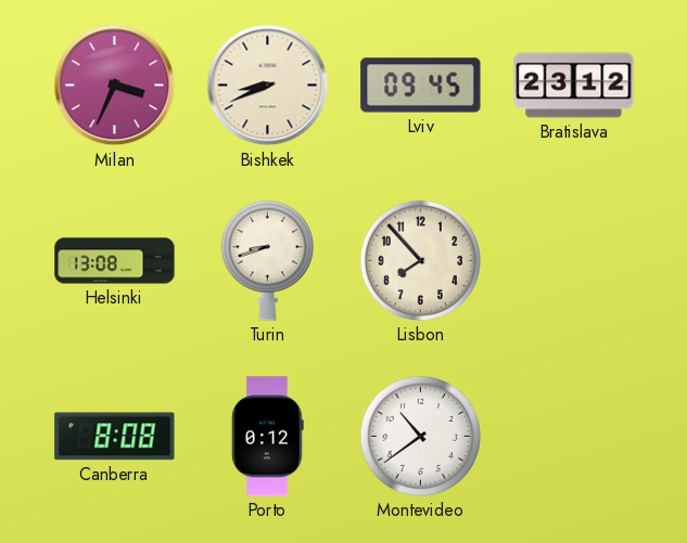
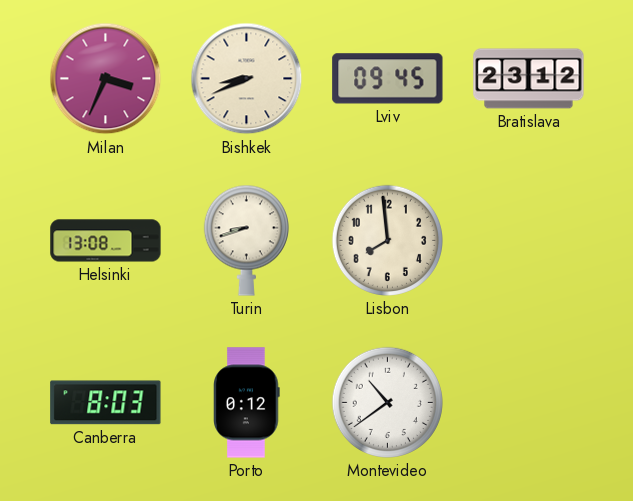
Lisbon: 7:53 -> 7:59
Canberra: 8:08 -> 8:03
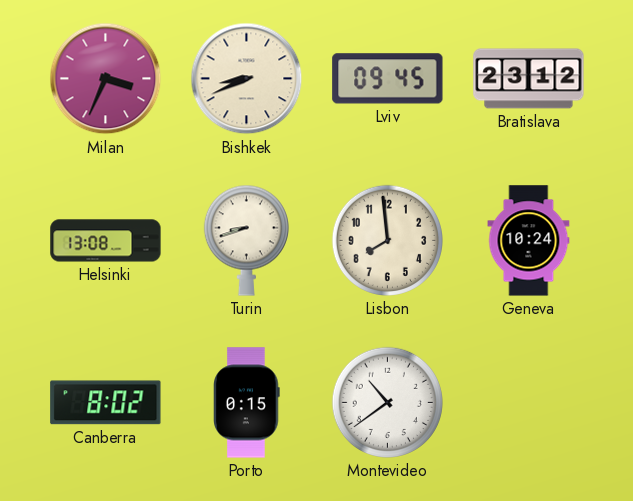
Geneva: none -> 10:24
Canberra: 8:03 -> 8:02
Porto: 0:12 -> 0:15
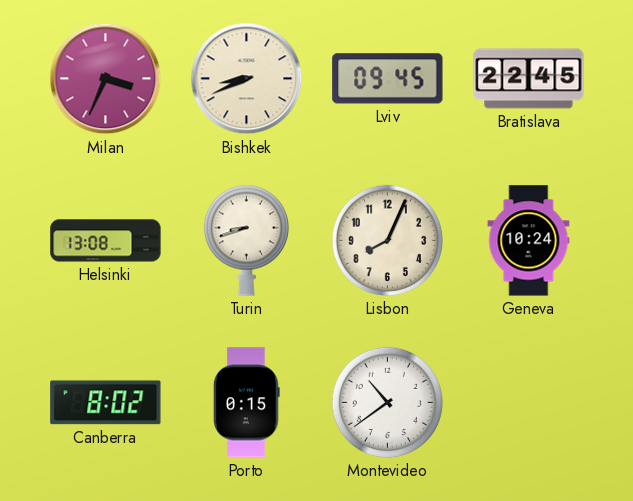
Bratislava: 23:12 -> 22:45
Lisbon: 7:59 -> 8:04
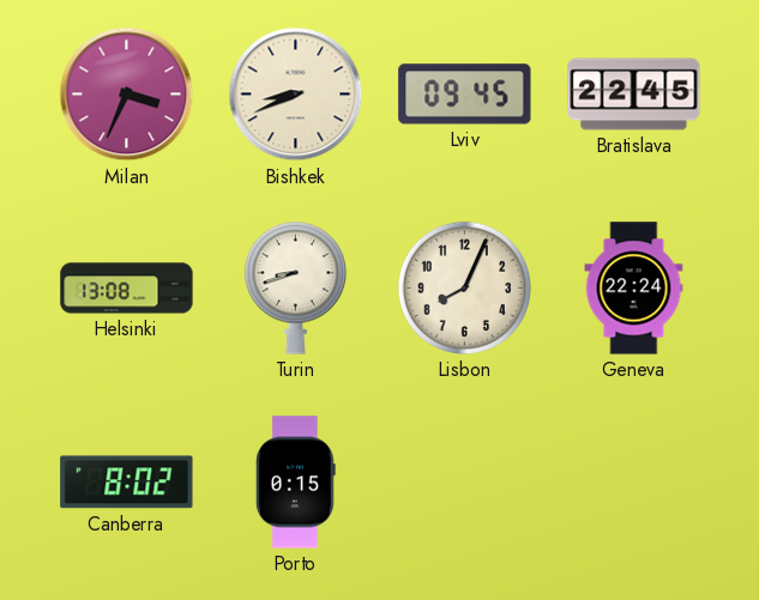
Geneva: 10:24 -> 22:24
Montevideo: 10:39 -> none
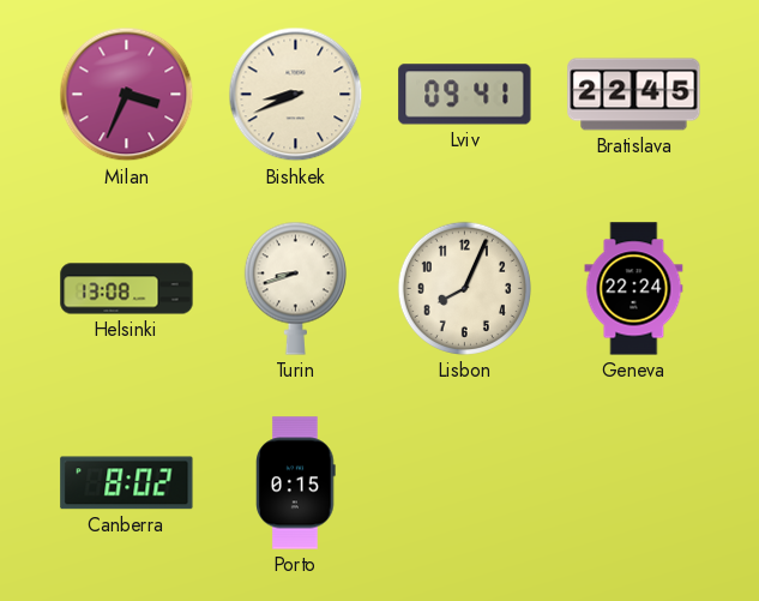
Lviv: 09:45 -> 09:41
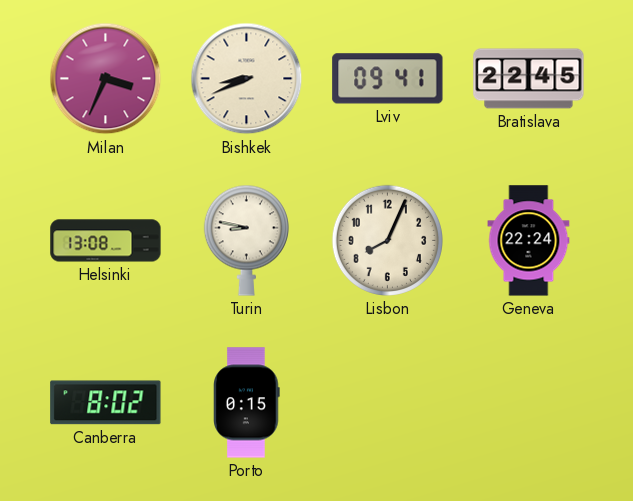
Turin: 8:42 -> 8:47
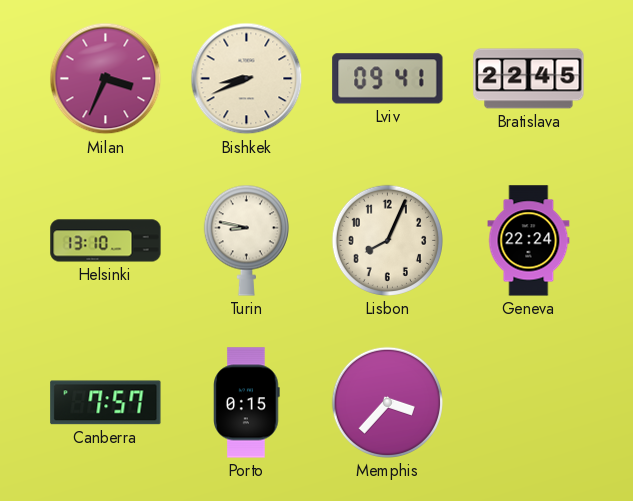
Helsinki: 13:08 -> 13:10
Canberra: 8:02 -> 7:57
Memphis: none -> 3:37
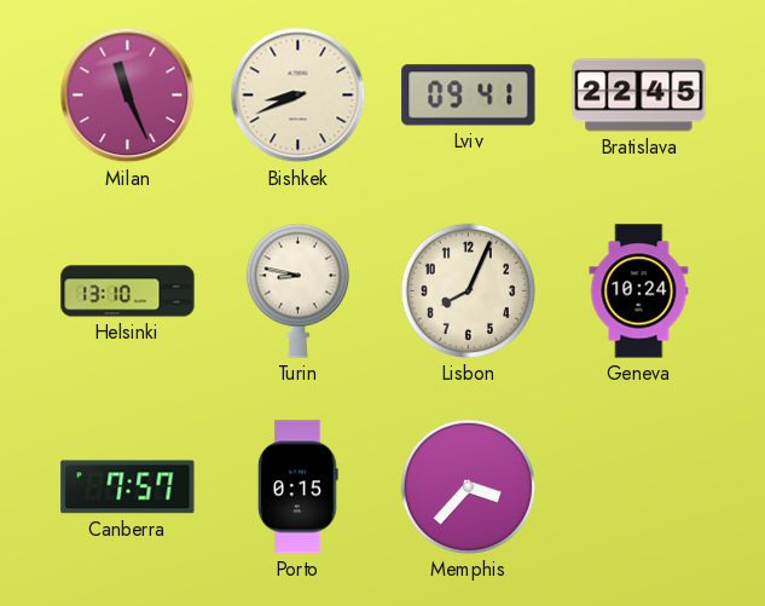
Milan: 3:34 -> 11:26
Geneva: 22:24 -> 10:24
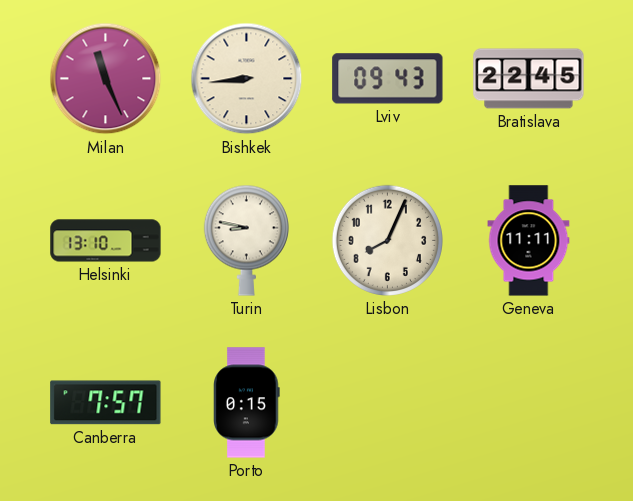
Bishkek: 8:41 -> 8:44
Lviv: 09:41 -> 09:43
Geneva: 10:24 -> 11:11
Memphis: 3:37 -> none
